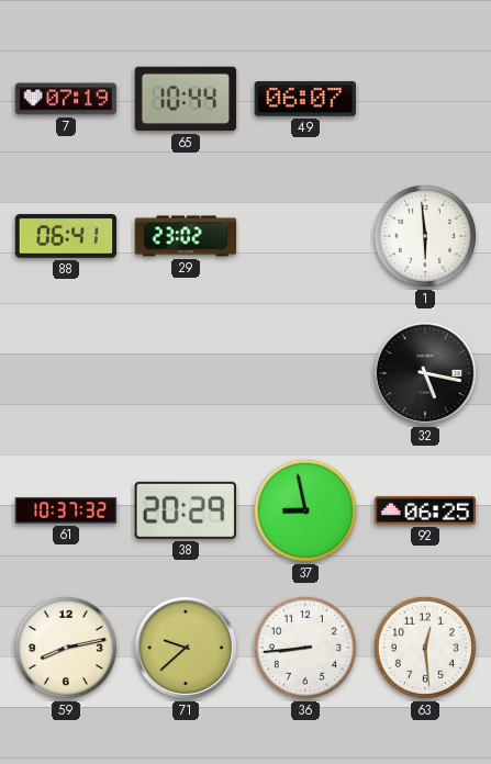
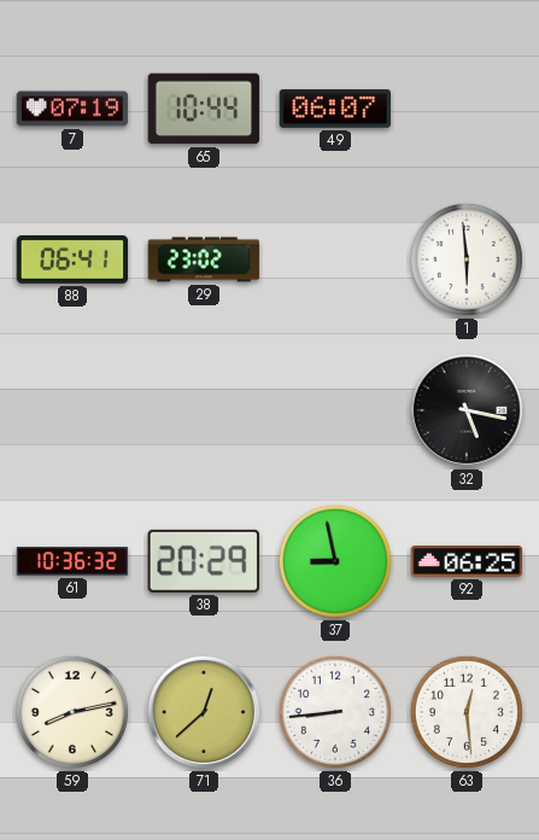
61: 10:37 -> 10:36
71: 9:38 -> 12:38
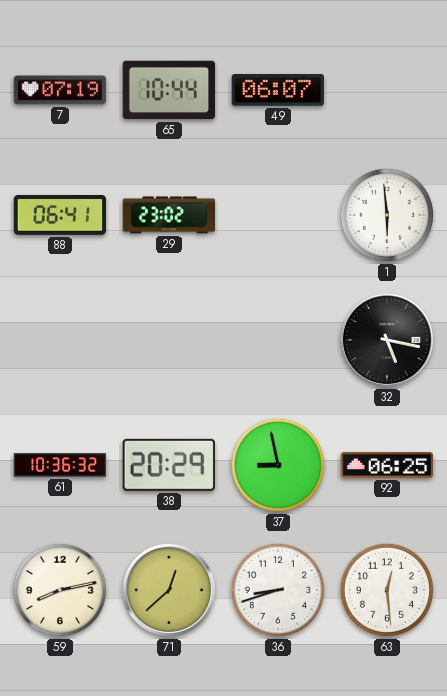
36: 8:44 -> 8:42
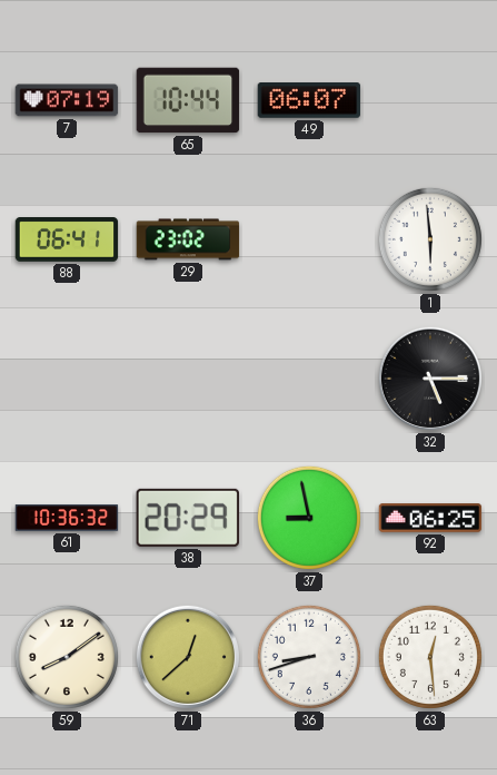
32: 5:17 -> 5:15
59: 8:13 -> 8:09
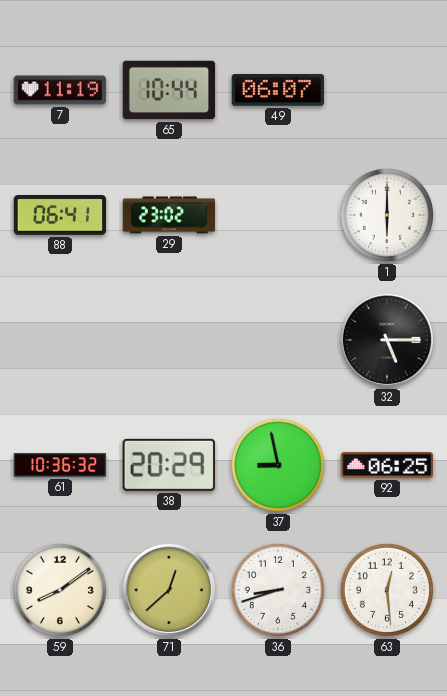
7: 07:19 -> 11:19
1: 5:59 -> 6:00
